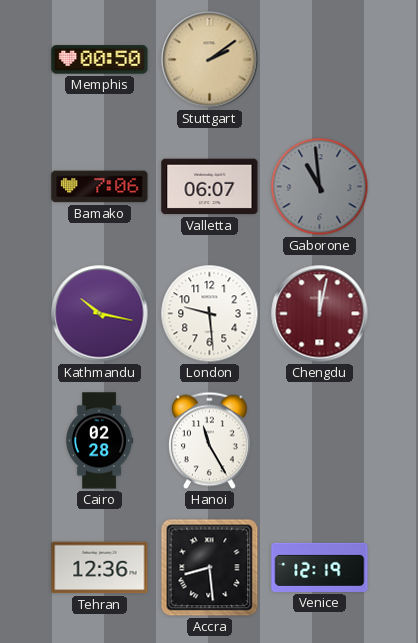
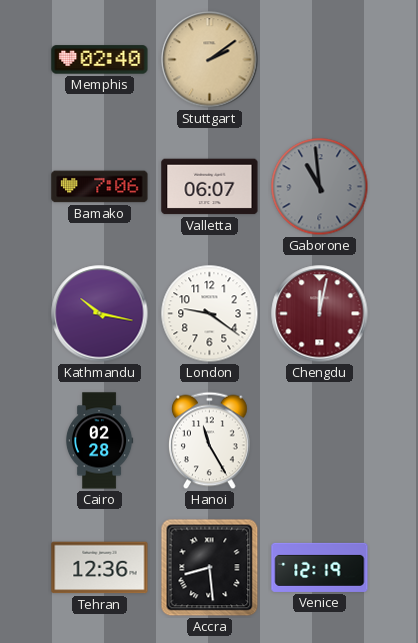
Memphis: 00:50 -> 02:40
London: 9:29 -> 9:21
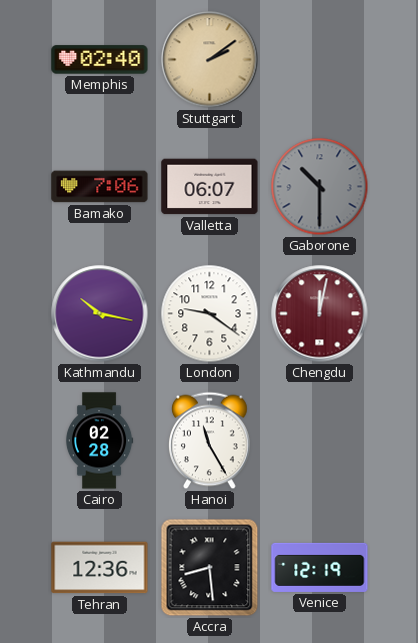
Gaborone: 10:59 -> 10:30
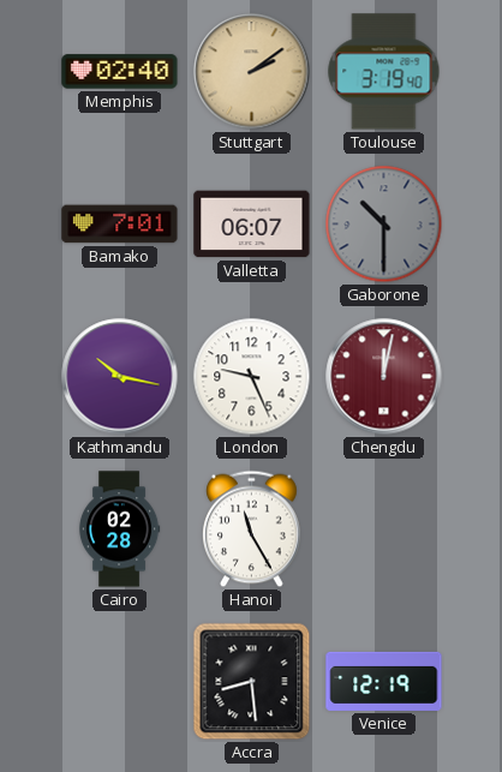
Toulouse: none -> 3:19
Bamako: 7:06 -> 7:01
London: 9:21 -> 9:26
Tehran: 12:36 -> none
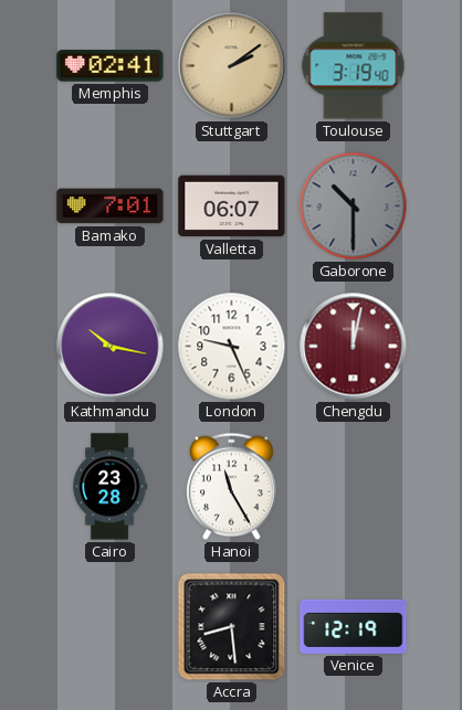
Memphis: 02:40 -> 02:41
Cairo: 02:28 -> 23:28
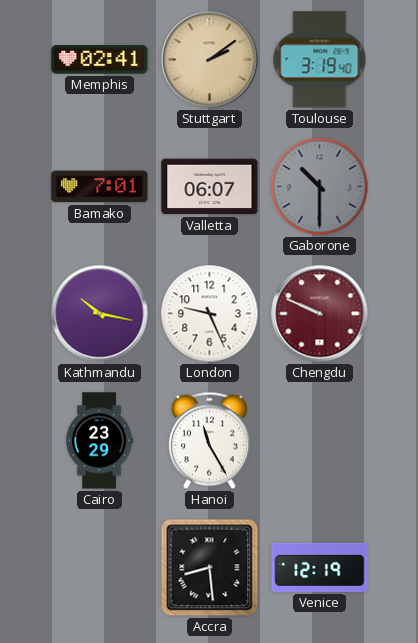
Chengdu: 12:02 -> 9:49
Cairo: 23:28 -> 23:29
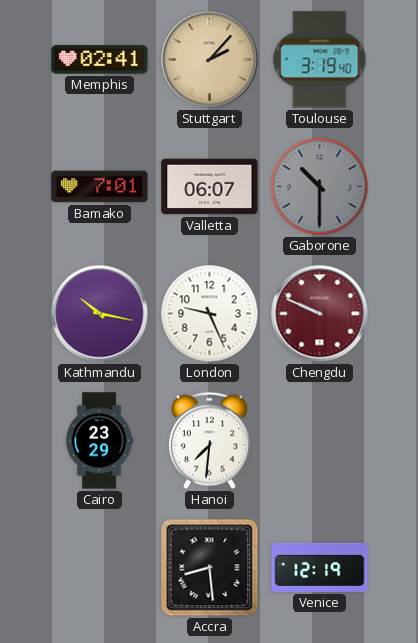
Stuttgart: 2:09 -> 2:07
Hanoi: 11:25 -> 7:31
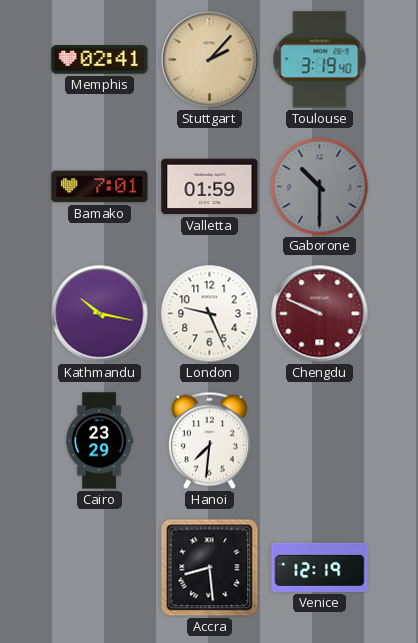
Valletta: 06:07 -> 01:59
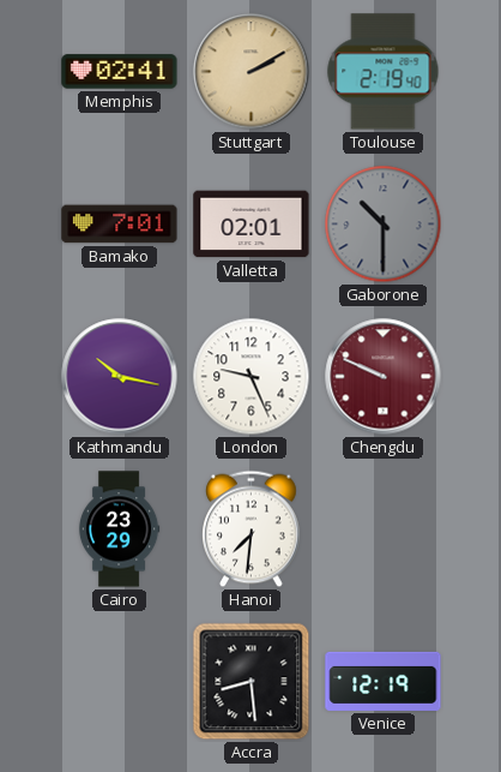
Stuttgart: 2:07 -> 2:10
Toulouse: 3:19 -> 2:19
Valletta: 01:59 -> 02:01
